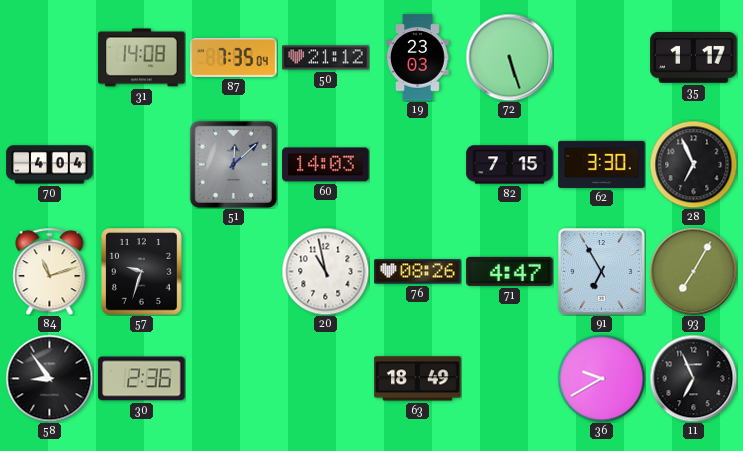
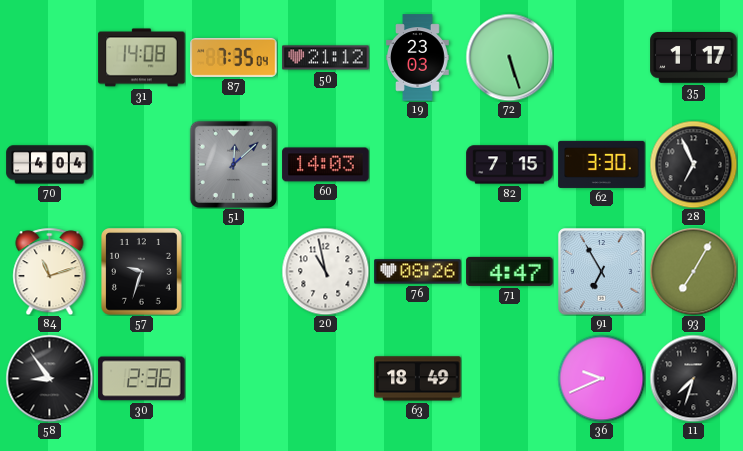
36: 9:40 -> 9:41
11: 6:56 -> 7:33
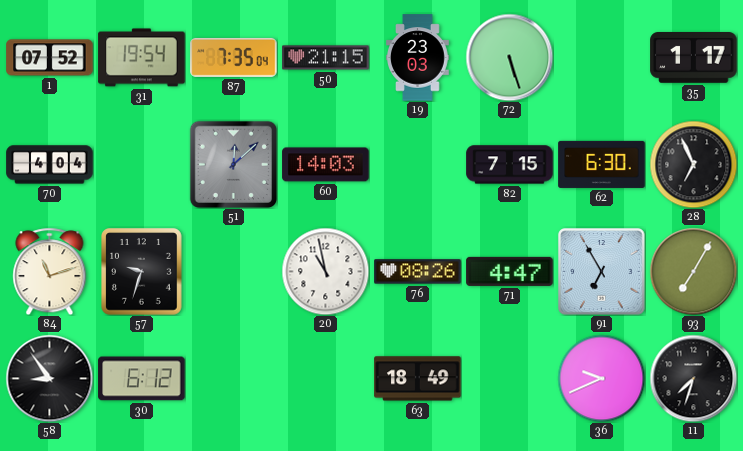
1: none -> 07:52
31: 14:08 -> 19:54
50: 21:12 -> 21:15
62: 3:30 -> 6:30
30: 2:36 -> 6:12
